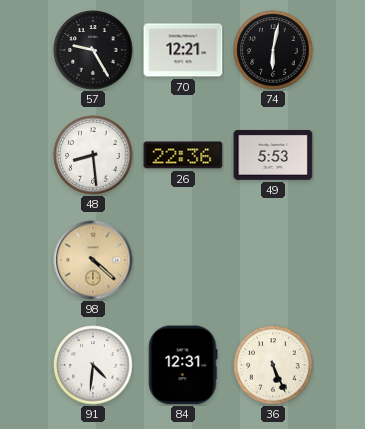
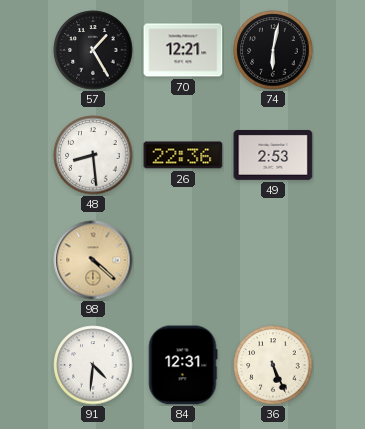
57: 9:25 -> 1:25
49: 5:53 -> 2:53
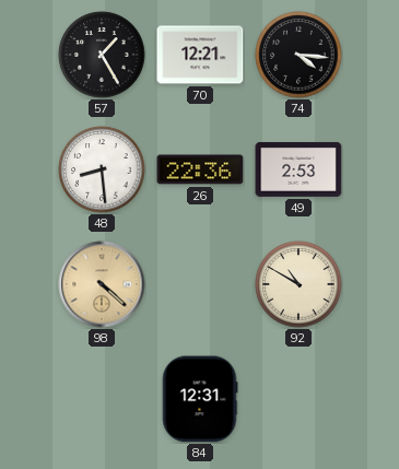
74: 6:02 -> 4:16
92: none -> 10:50
91: 4:31 -> none
36: 5:26 -> none
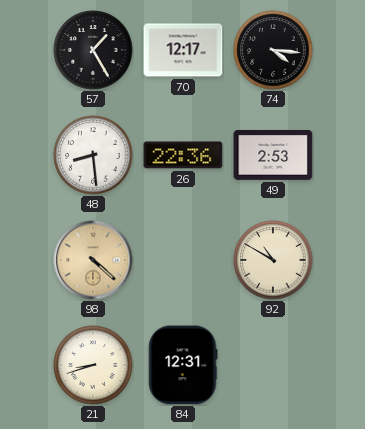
70: 12:21 -> 12:17
21: none -> 8:42
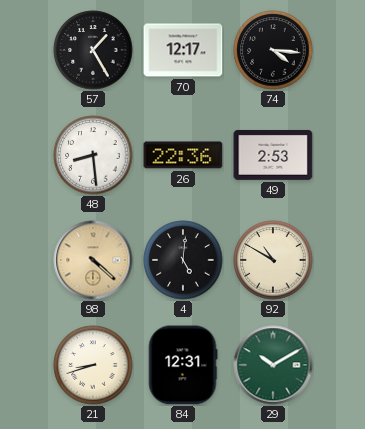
4: none -> 5:01
29: none -> 10:10
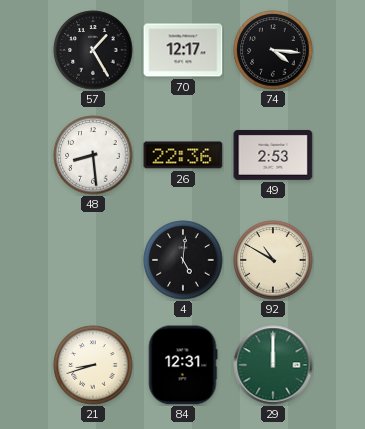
98: 4:22 -> none
29: 10:10 -> 12:00
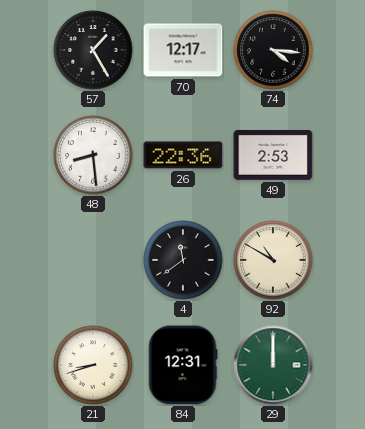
4: 5:01 -> 11:39
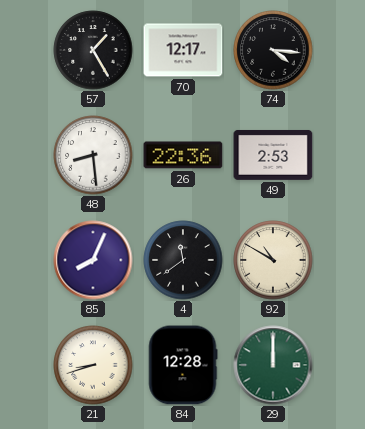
85: none -> 8:04
84: 12:31 -> 12:28
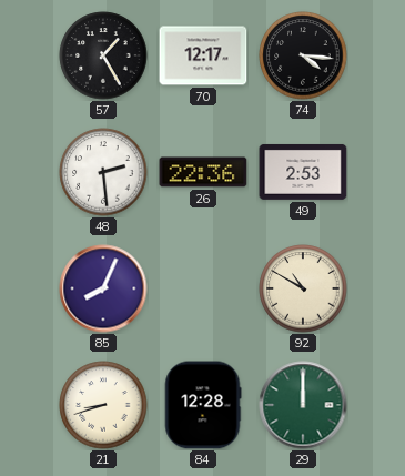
48: 8:29 -> 2:29
4: 11:39 -> none
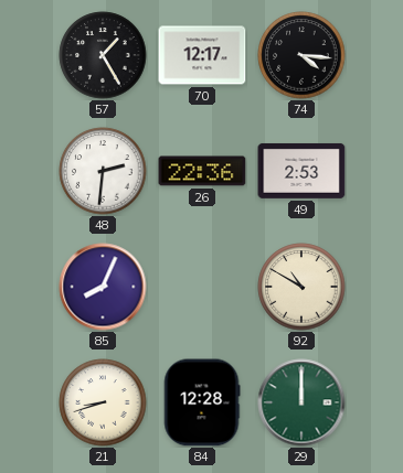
48: 2:29 -> 2:31
